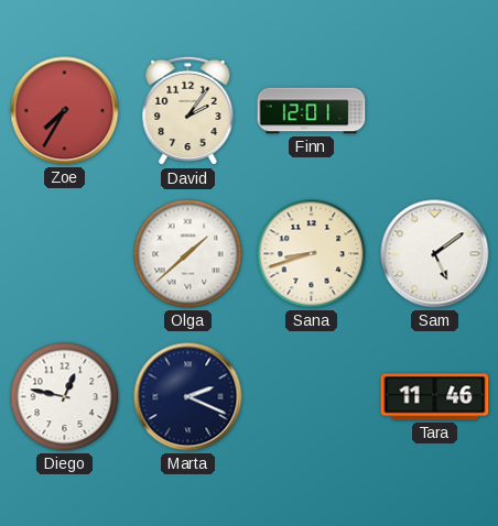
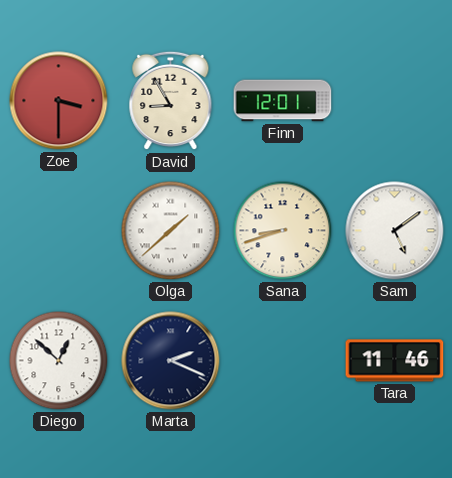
Zoe: 7:35 -> 3:30
David: 2:06 -> 8:55
Diego: 12:47 -> 12:52
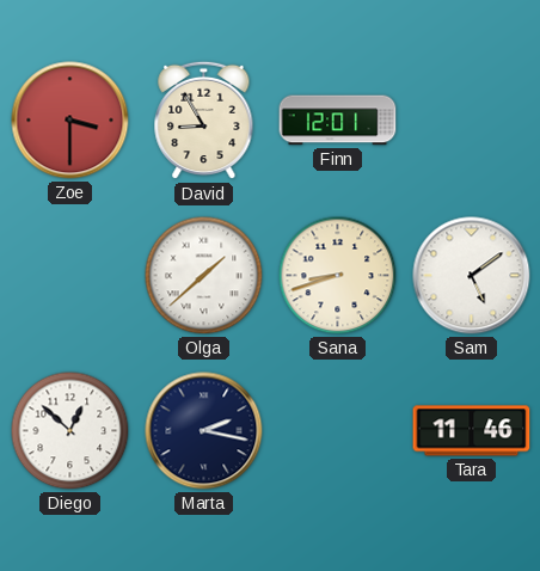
Marta: 2:19 -> 2:17
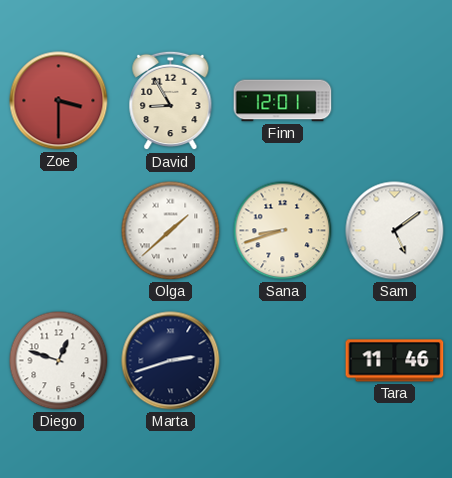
Diego: 12:52 -> 12:48
Marta: 2:17 -> 2:42
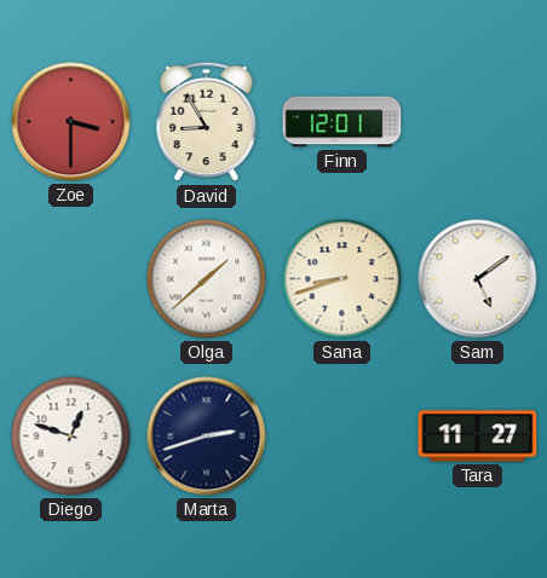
Tara: 11:46 -> 11:27
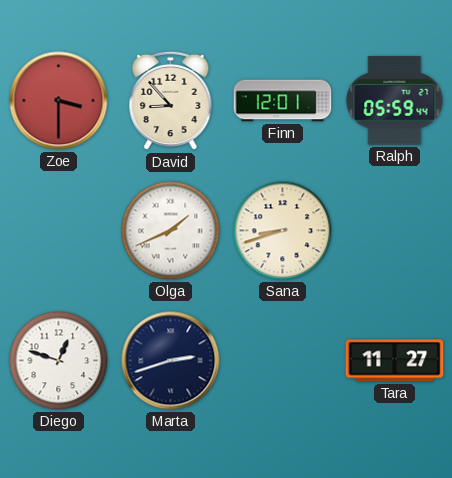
David: 8:55 -> 8:53
Ralph: none -> 05:59
Olga: 1:38 -> 1:41
Sam: 5:09 -> none
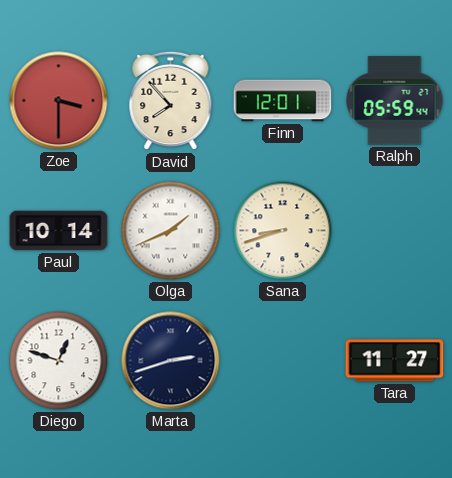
David: 8:53 -> 7:53
Paul: none -> 10:14
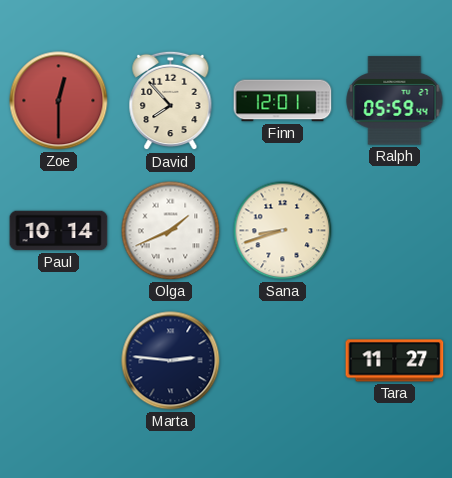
Zoe: 3:30 -> 12:30
Diego: 12:48 -> none
Marta: 2:42 -> 2:46
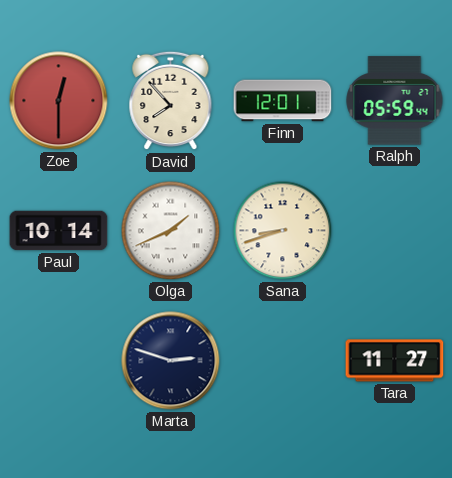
Marta: 2:46 -> 2:48
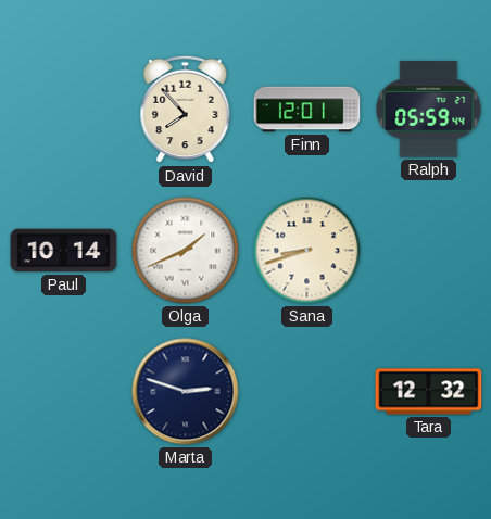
Zoe: 12:30 -> none
Tara: 11:27 -> 12:32
